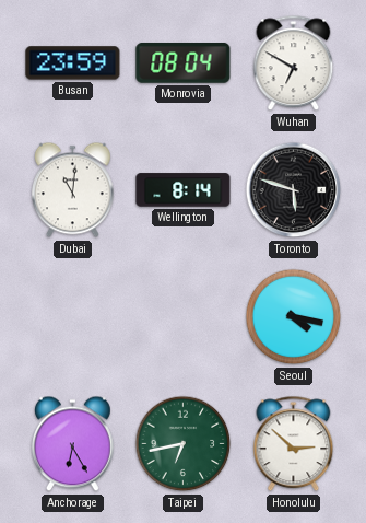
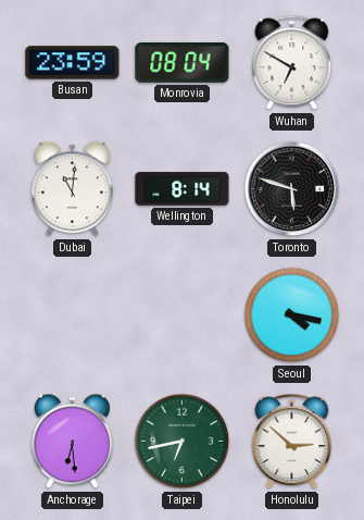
Anchorage: 6:25 -> 6:29
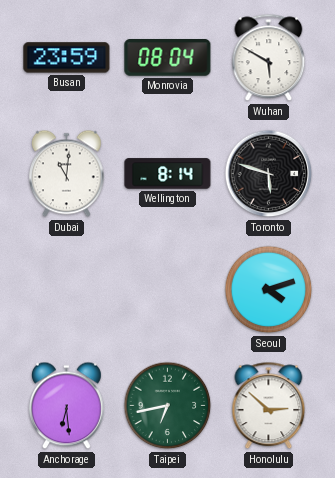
Wuhan: 6:50 -> 5:50
Seoul: 4:17 -> 4:12
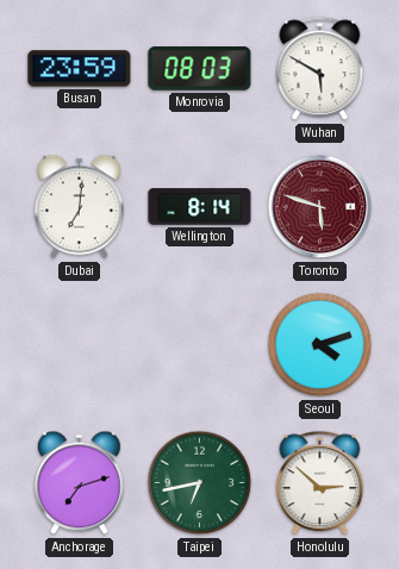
Monrovia: 08:04 -> 08:03
Dubai: 11:01 -> 7:01
Toronto dial: black -> burgundy
Anchorage: 6:29 -> 7:12
